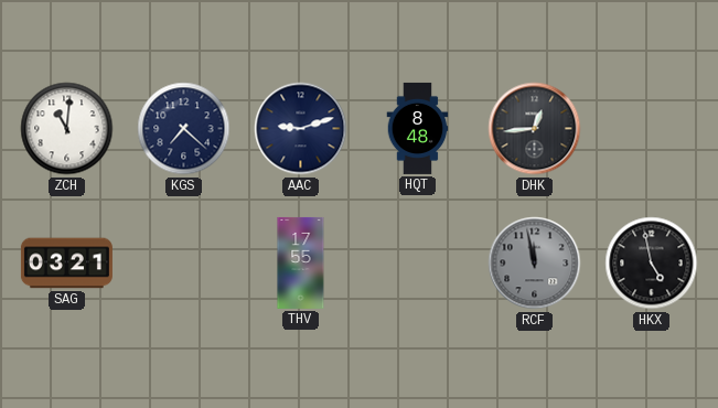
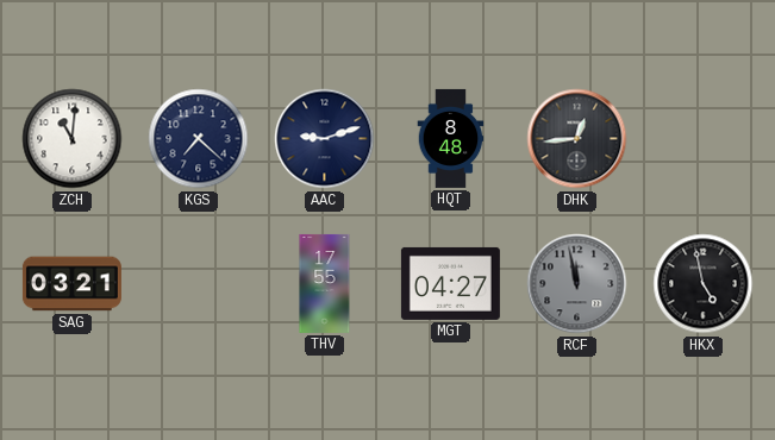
MGT: none -> 04:27
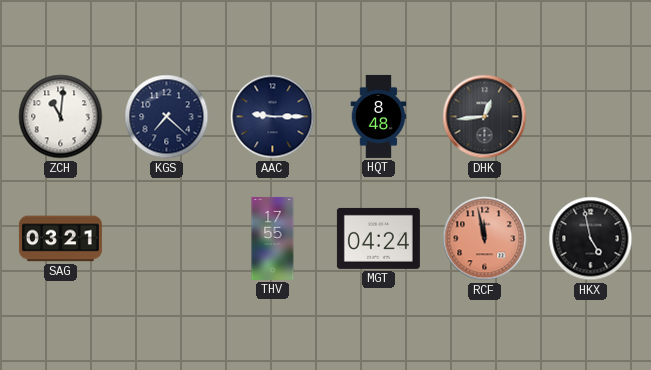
AAC: 9:12 -> 9:15
MGT: 04:27 -> 04:24
RCF dial: grey -> salmon
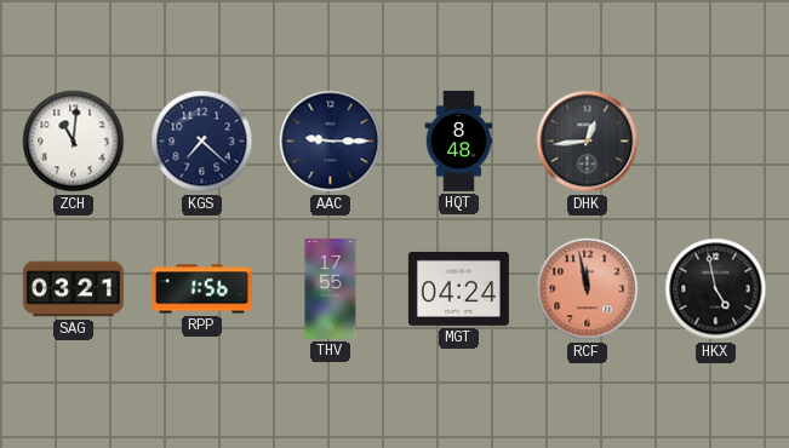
RPP: none -> 1:56
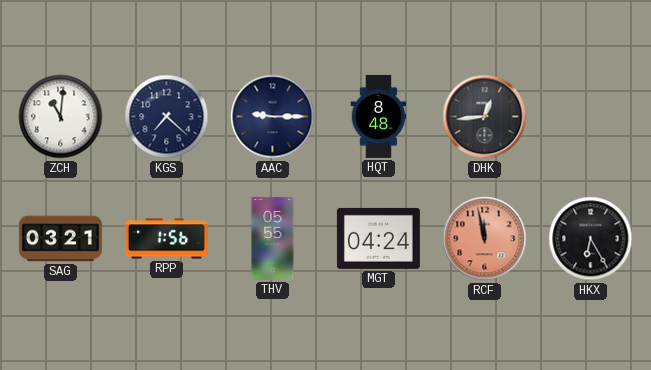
THV: 17:55 -> 05:55
HKX: 4:58 -> 6:25
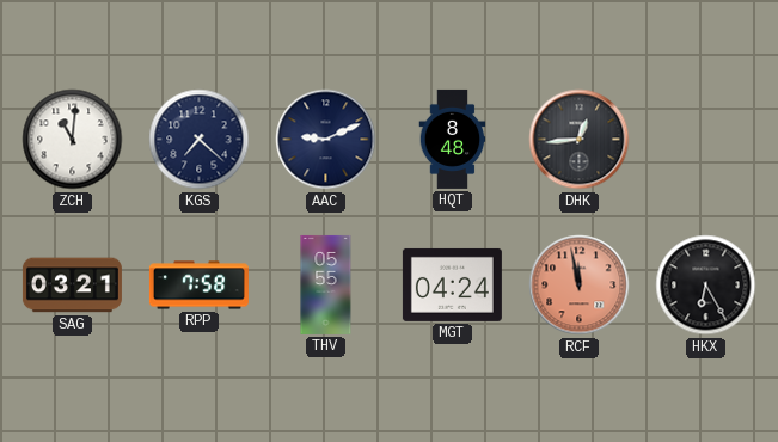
AAC: 9:15 -> 9:11
RPP: 1:56 -> 7:58
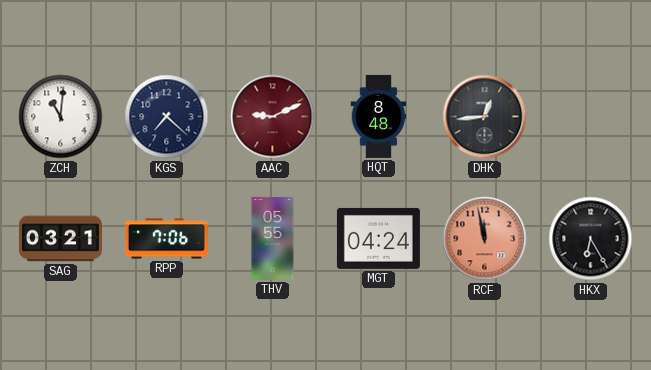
AAC dial: navy -> burgundy
RPP: 7:58 -> 7:06
